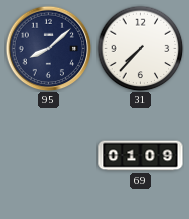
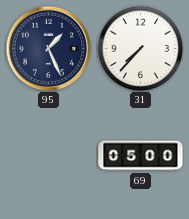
95: 8:08 -> 1:26
69: 01:09 -> 05:00
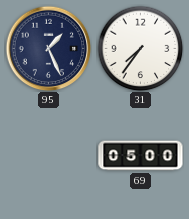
31: 7:37 -> 7:36
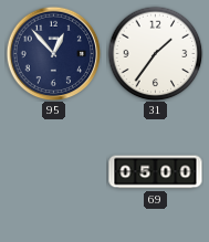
95: 1:26 -> 12:53
31: 7:36 -> 1:36
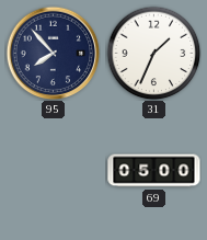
95: 12:53 -> 7:53
31: 1:36 -> 1:34
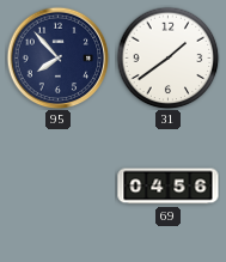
31: 1:34 -> 1:39
69: 05:00 -> 04:56
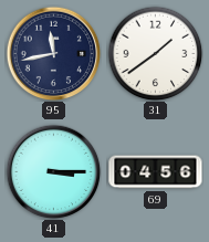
95: 7:53 -> 11:43
41: none -> 3:15
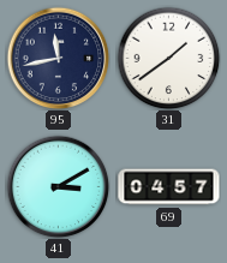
41: 3:15 -> 3:10
69: 04:56 -> 04:57
